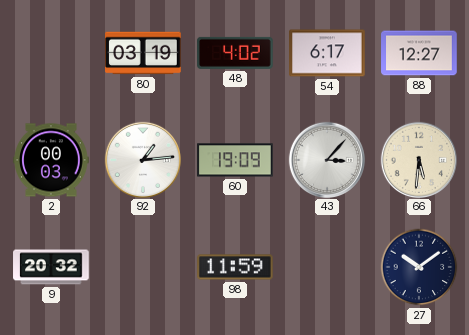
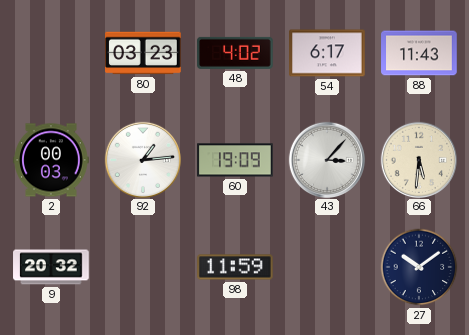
80: 03:19 -> 03:23
88: 12:27 -> 11:43
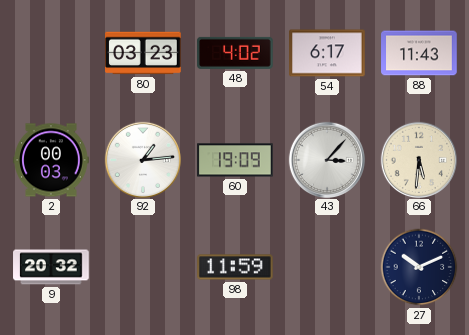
27: 10:09 -> 10:11
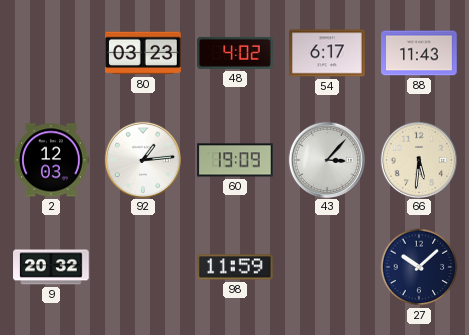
2: 00:03 -> 12:03
27: 10:11 -> 10:08
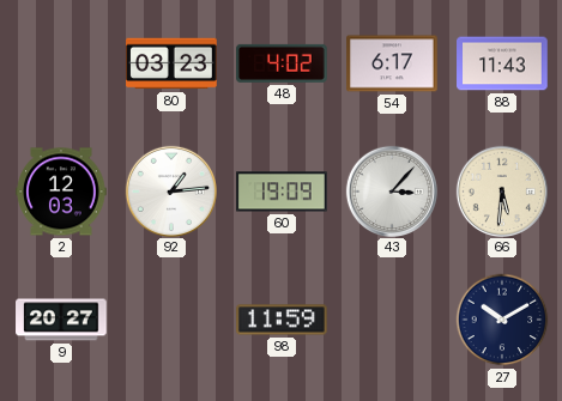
9: 20:32 -> 20:27
27: 10:08 -> 10:10
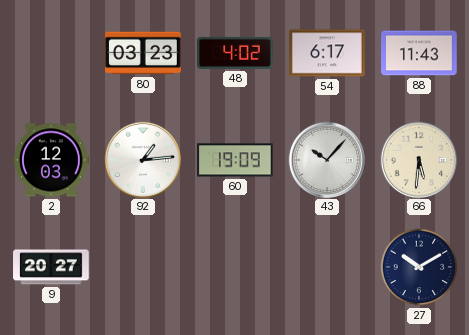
43: 3:07 -> 10:07
98: 11:59 -> none
